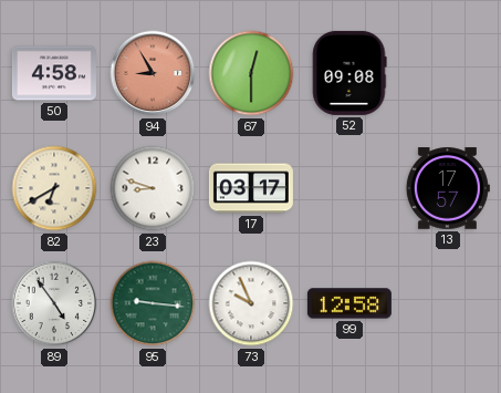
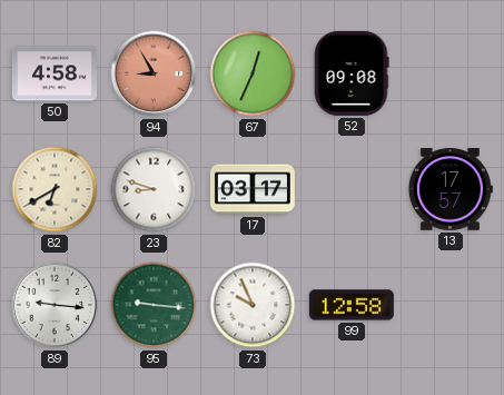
67: 12:30 -> 12:34
89: 4:54 -> 9:16
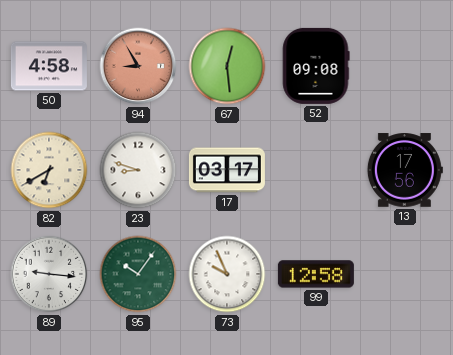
67: 12:34 -> 12:29
13: 17:57 -> 17:56
95: 9:16 -> 10:06
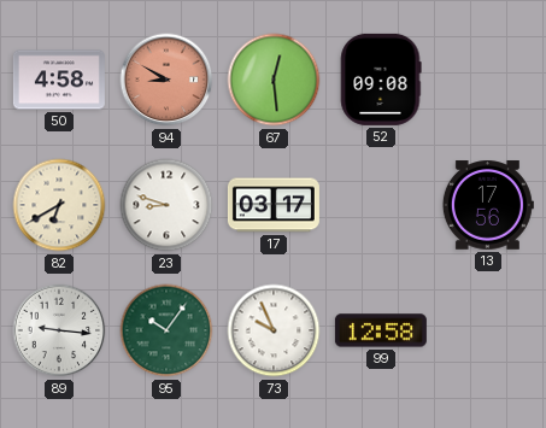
94: 8:55 -> 8:50
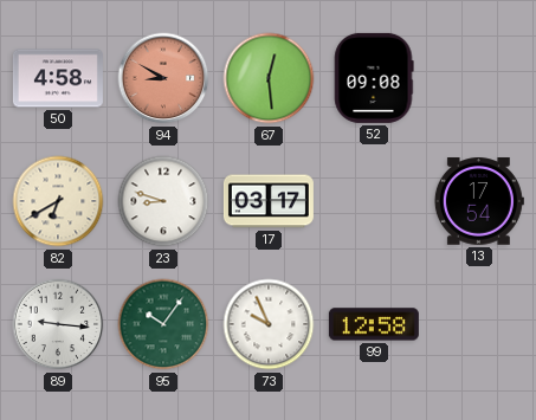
13: 17:56 -> 17:54
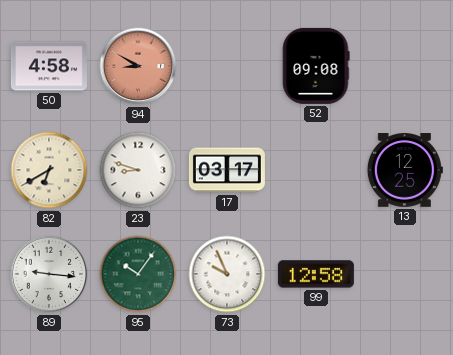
67: 12:29 -> none
13: 17:54 -> 12:25
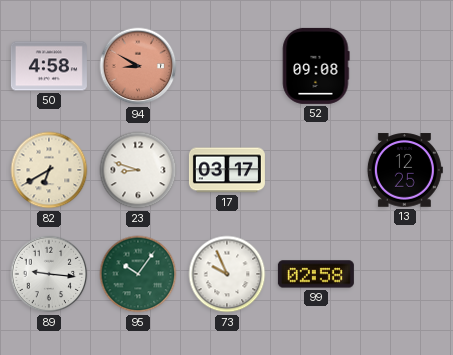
99: 12:58 -> 02:58
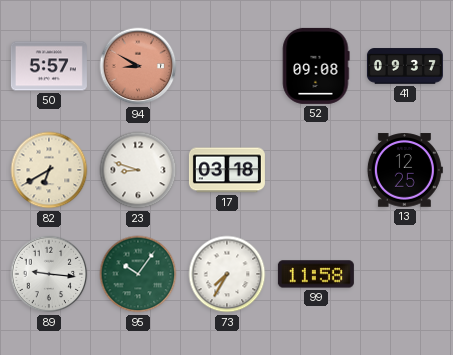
50: 4:58 -> 5:57
41: none -> 09:37
17: 03:17 -> 03:18
73: 9:56 -> 7:35
99: 02:58 -> 11:58
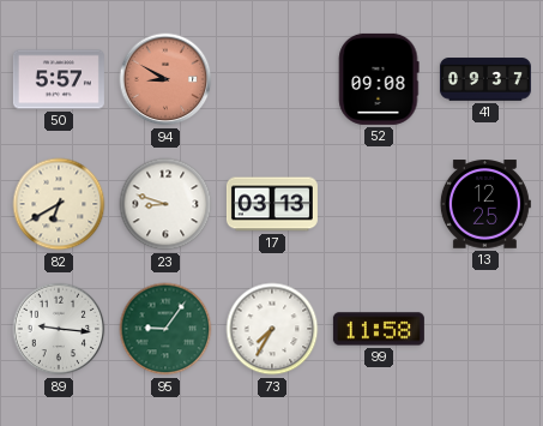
17: 03:18 -> 03:13
95: 10:06 -> 9:06
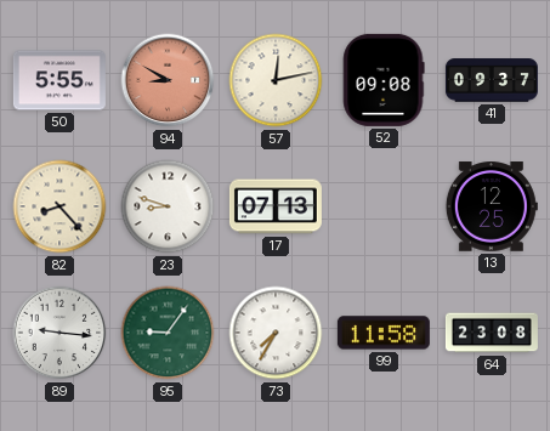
50: 5:57 -> 5:55
57: none -> 12:13
82: 6:40 -> 8:23
17: 03:13 -> 07:13
64: none -> 23:08
